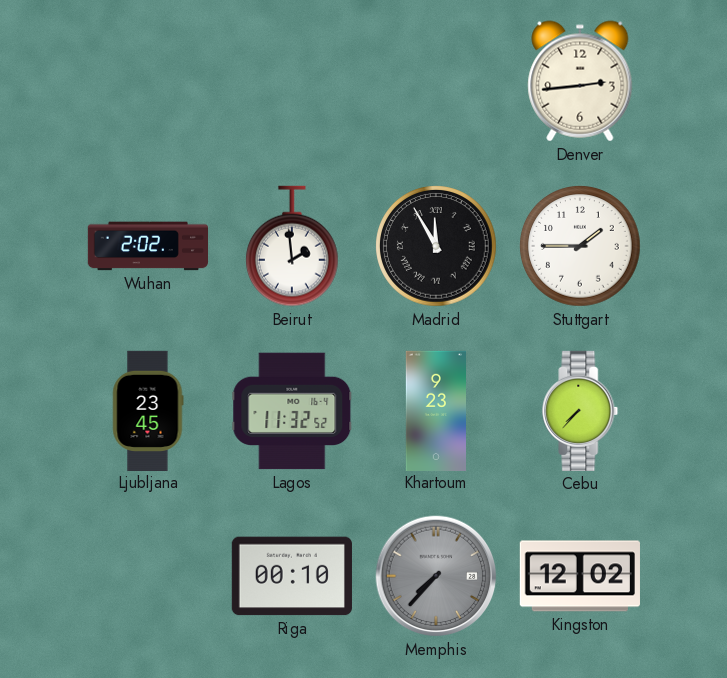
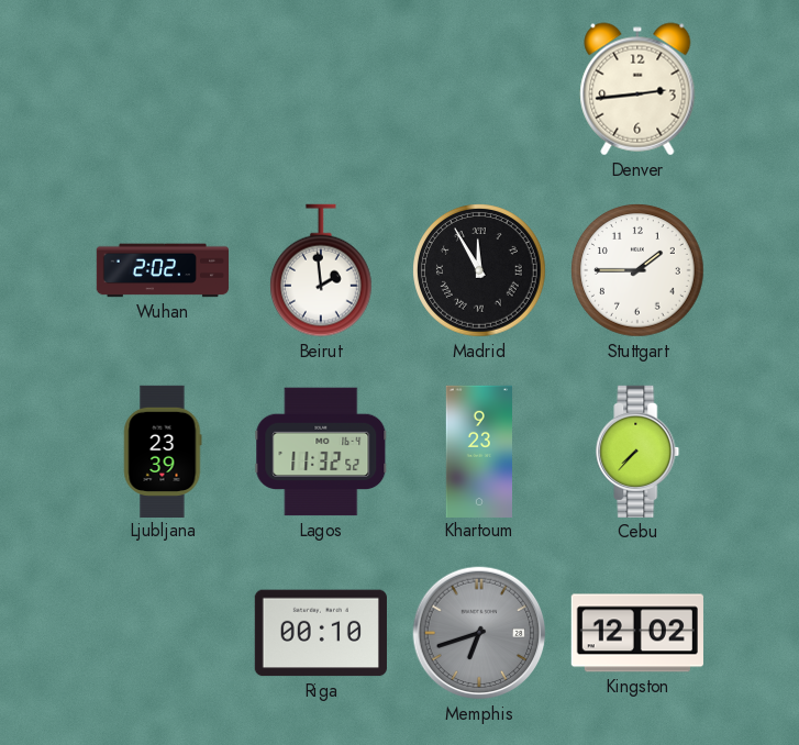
Ljubljana: 23:45 -> 23:39
Memphis: 7:37 -> 6:42
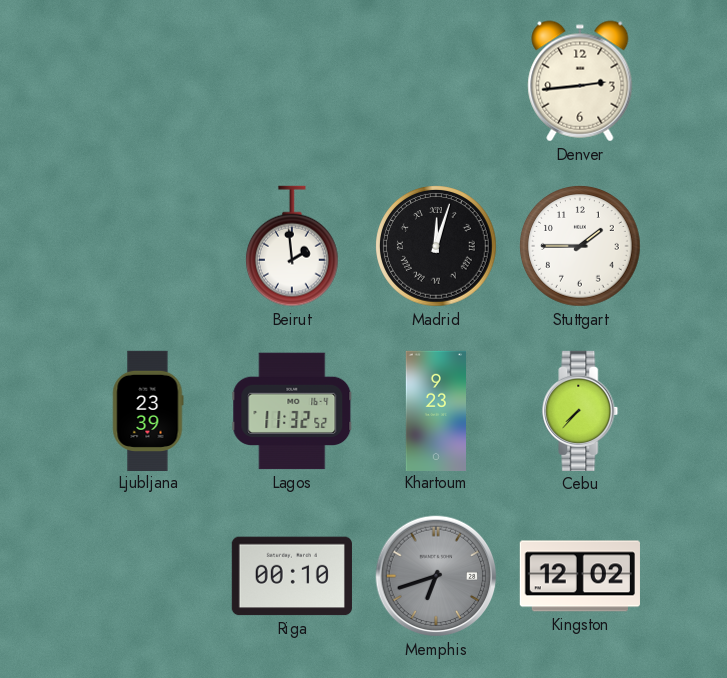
Wuhan: 2:02 -> none
Madrid: 11:55 -> 12:03
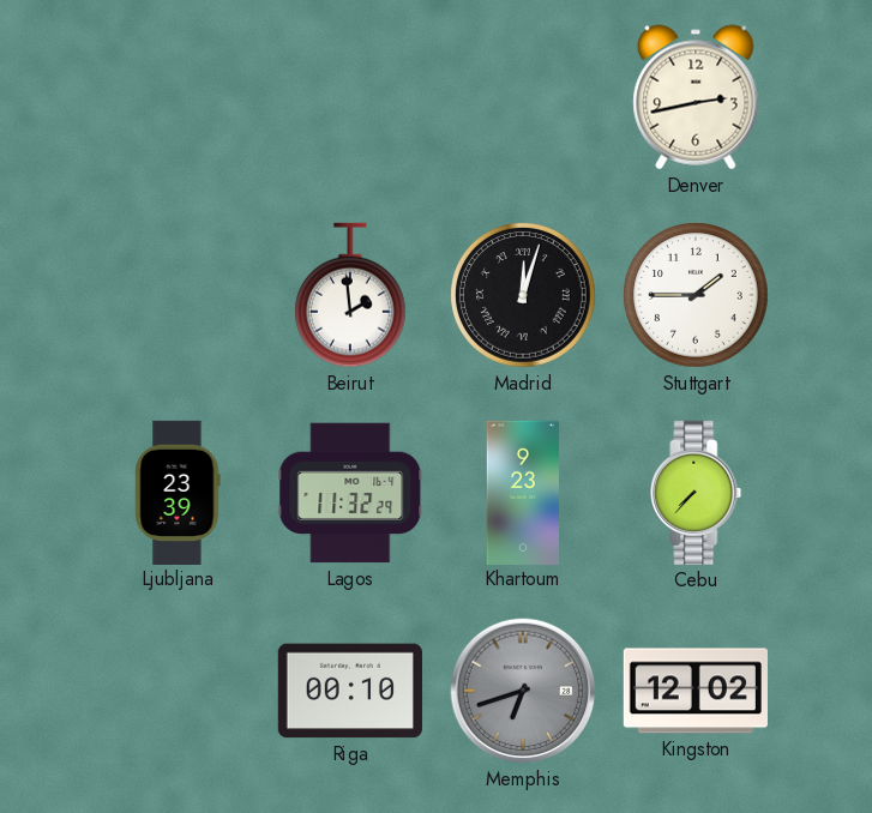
Denver: 2:44 -> 2:43
Lagos: 11:32:52 -> 11:32:29
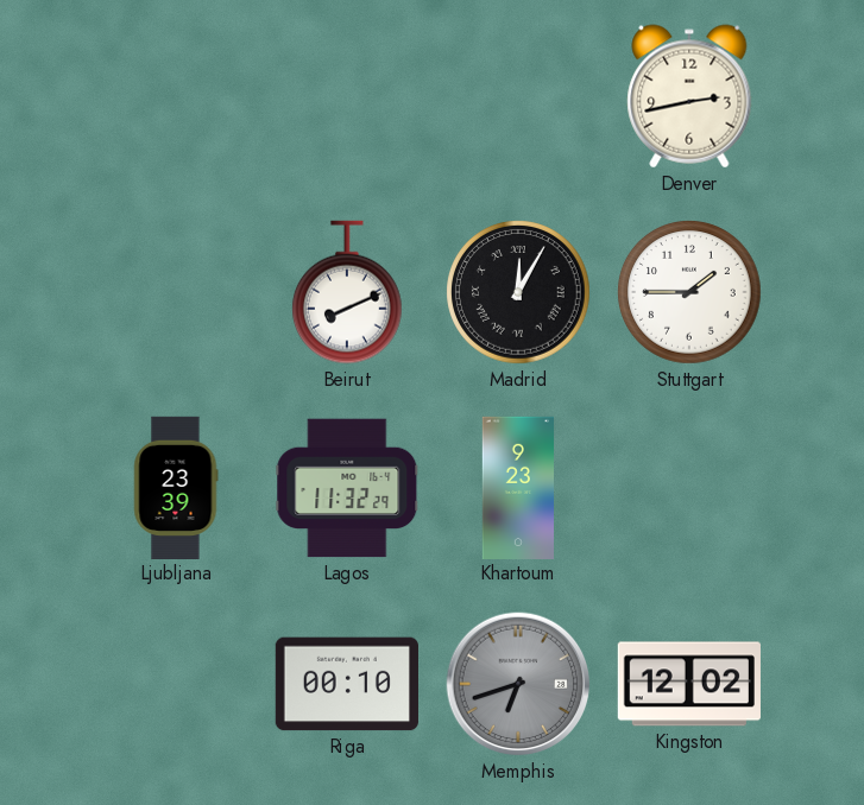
Beirut: 1:59 -> 8:11
Madrid: 12:03 -> 12:05
Cebu: 7:37 -> none
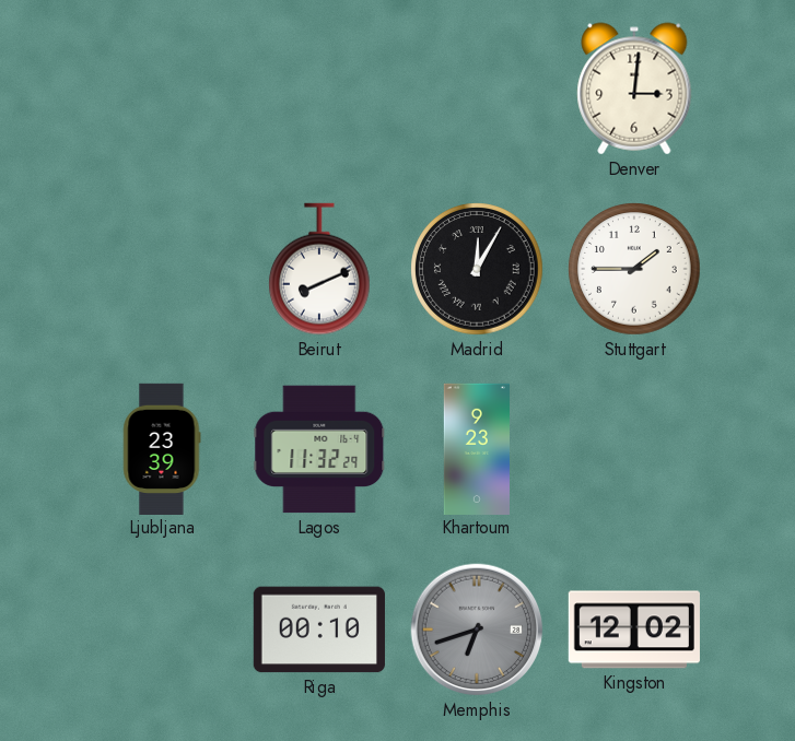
Denver: 2:43 -> 3:01
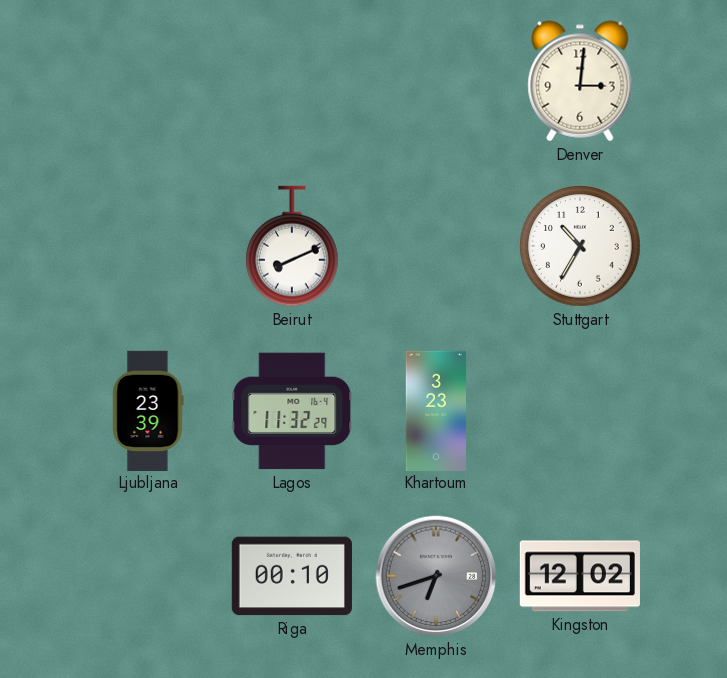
Madrid: 12:05 -> none
Stuttgart: 1:45 -> 10:35
Khartoum: 9:23 -> 3:23
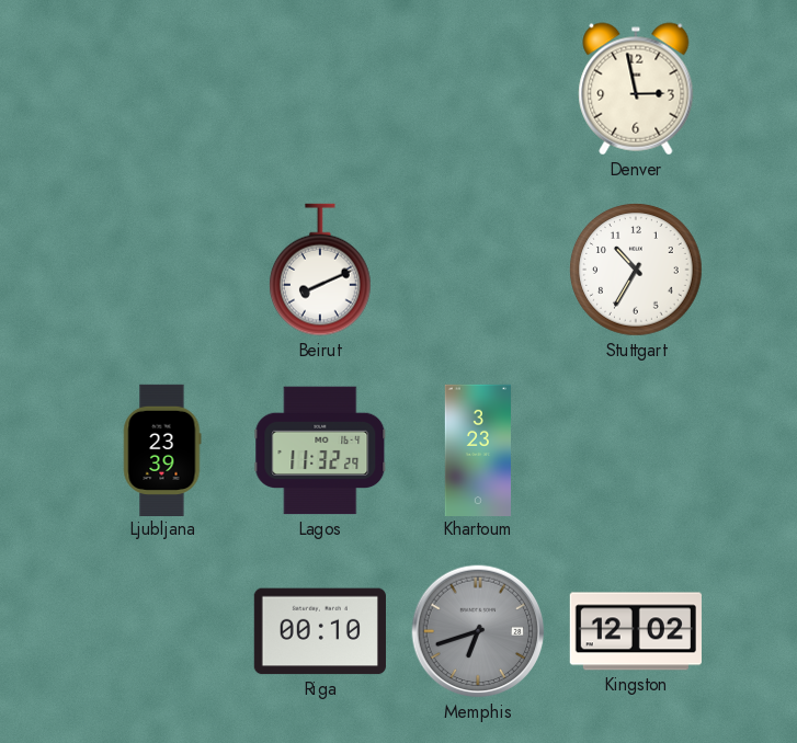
Denver: 3:01 -> 2:58
